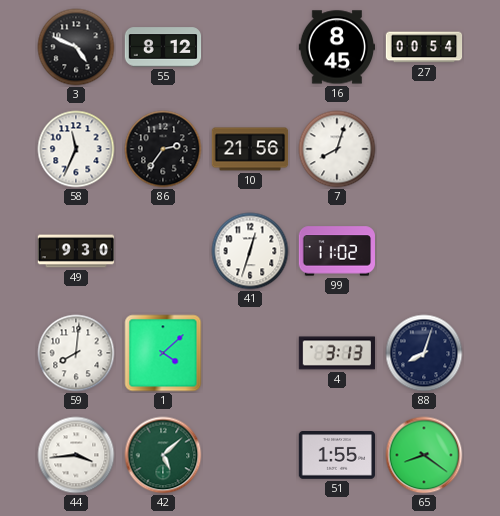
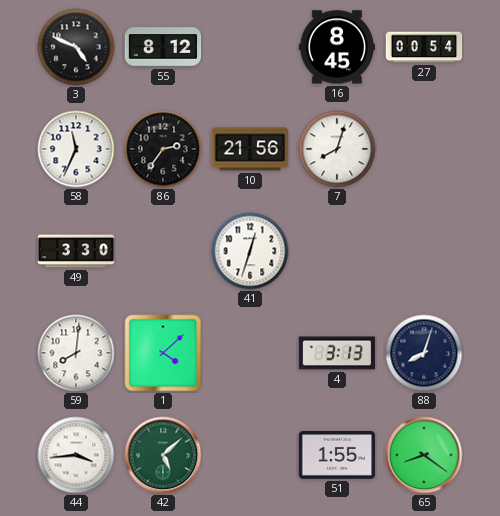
49: 9:30 -> 3:30
99: 11:02 -> none
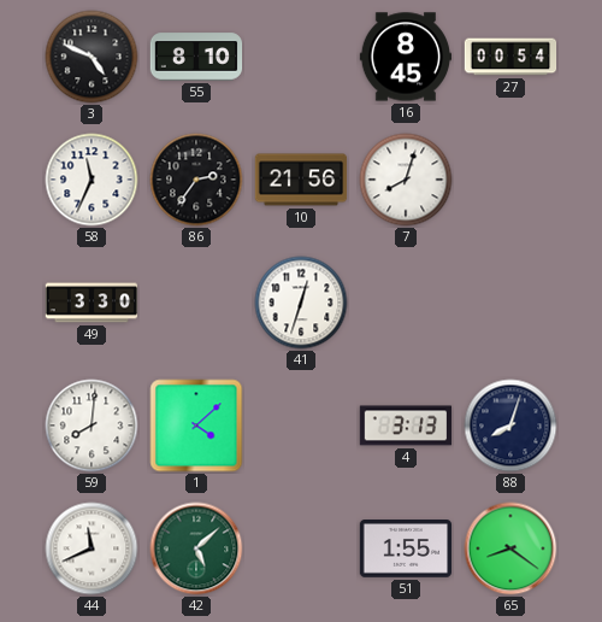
55: 8:12 -> 8:10
44: 3:44 -> 11:41
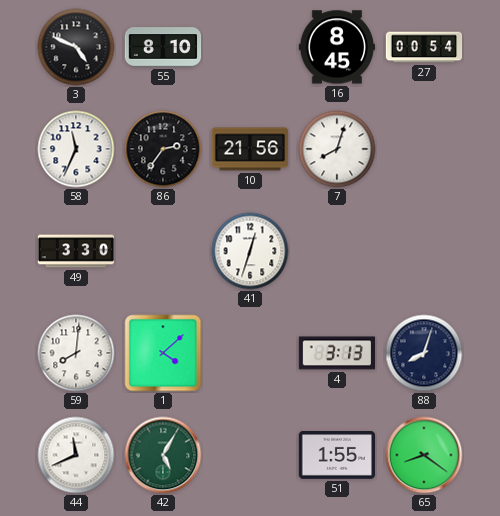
42: 5:08 -> 5:05
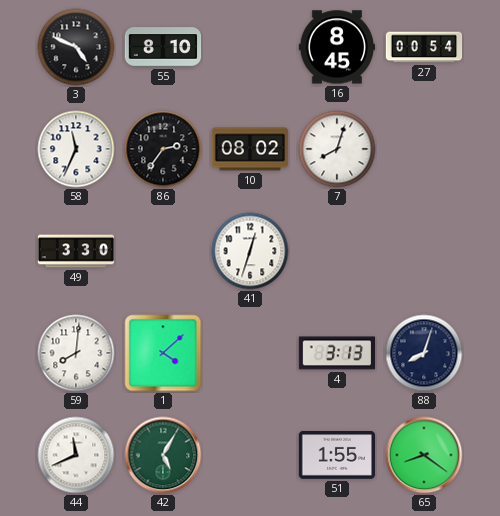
10: 21:56 -> 08:02
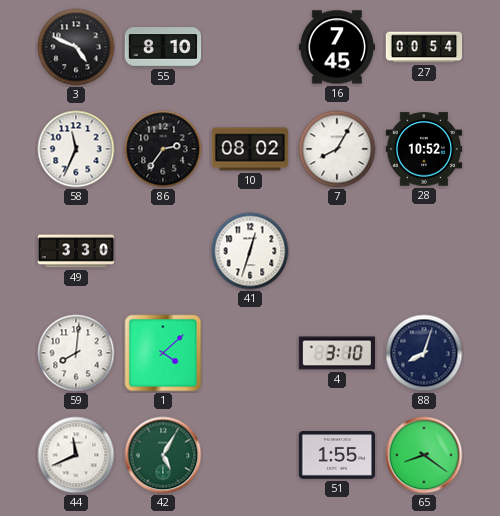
16: 8:45 -> 7:45
7: 8:03 -> 8:05
28: none -> 10:52
4: 3:13 -> 3:10
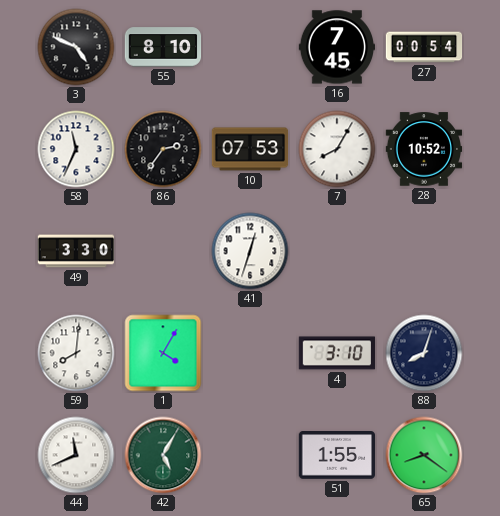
10: 08:02 -> 07:53
1: 4:08 -> 4:05
